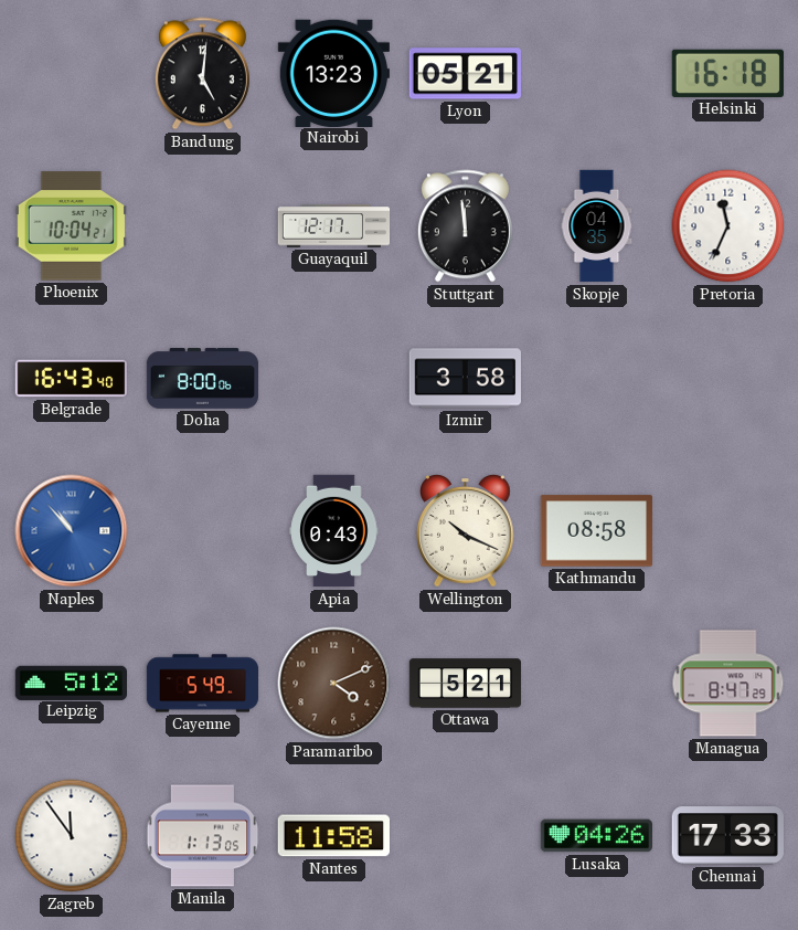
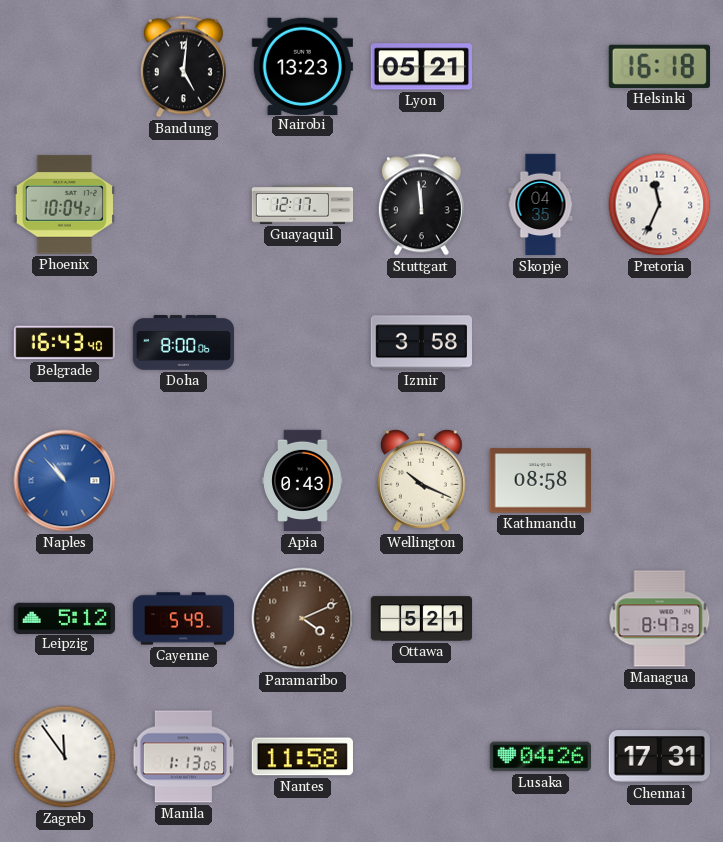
Chennai: 17:33 -> 17:31
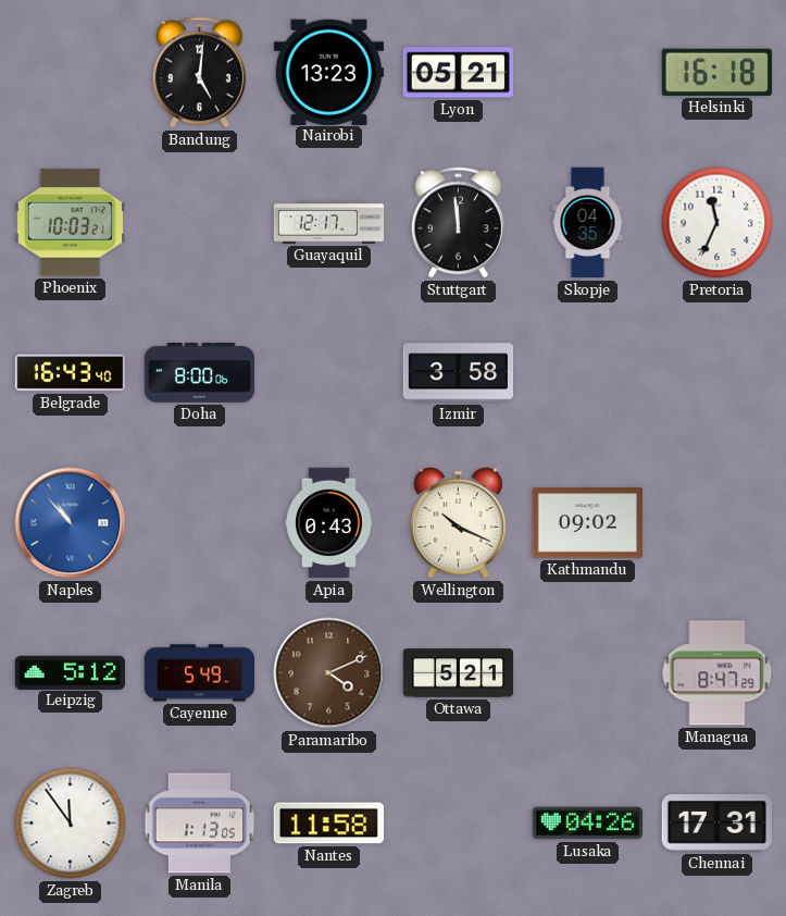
Phoenix: 10:04 -> 10:03
Kathmandu: 08:58 -> 09:02
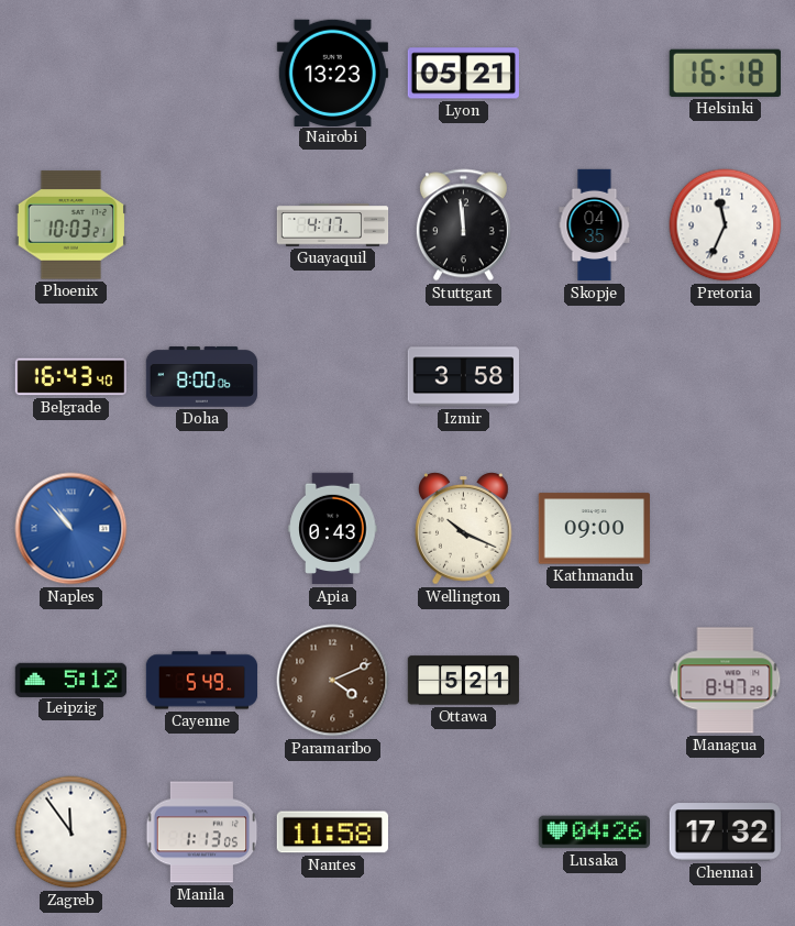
Bandung: 5:01 -> none
Guayaquil: 12:17 -> 4:17
Kathmandu: 09:02 -> 09:00
Chennai: 17:31 -> 17:32
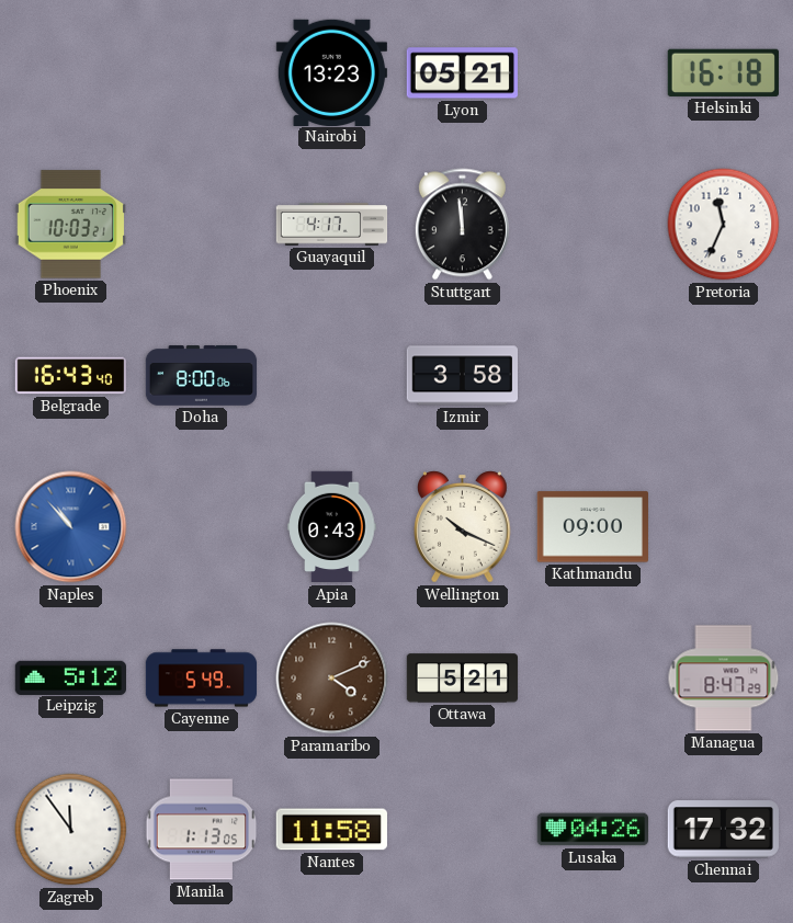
Skopje: 04:35 -> none
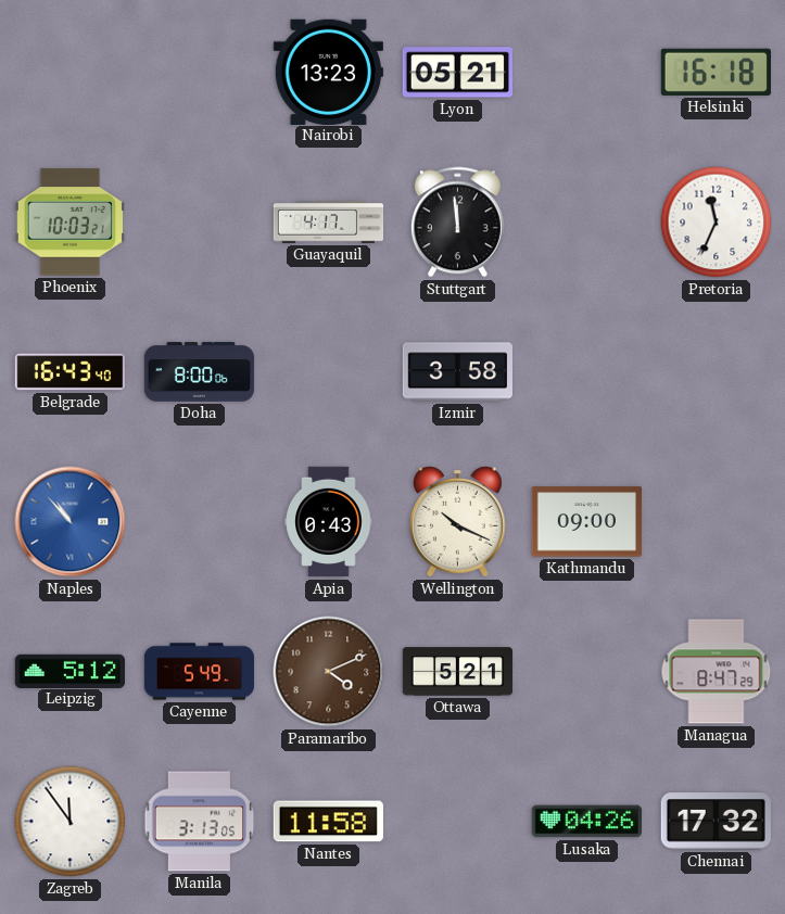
Manila: 1:13 -> 3:13
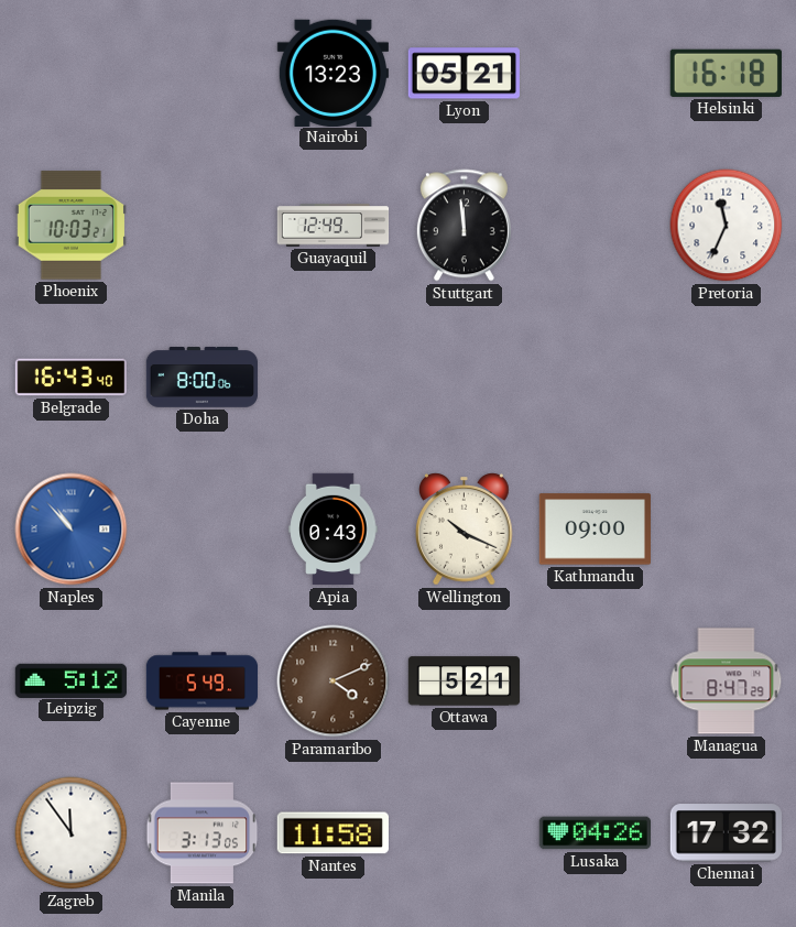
Guayaquil: 4:17 -> 12:49
Izmir: 3:58 -> none
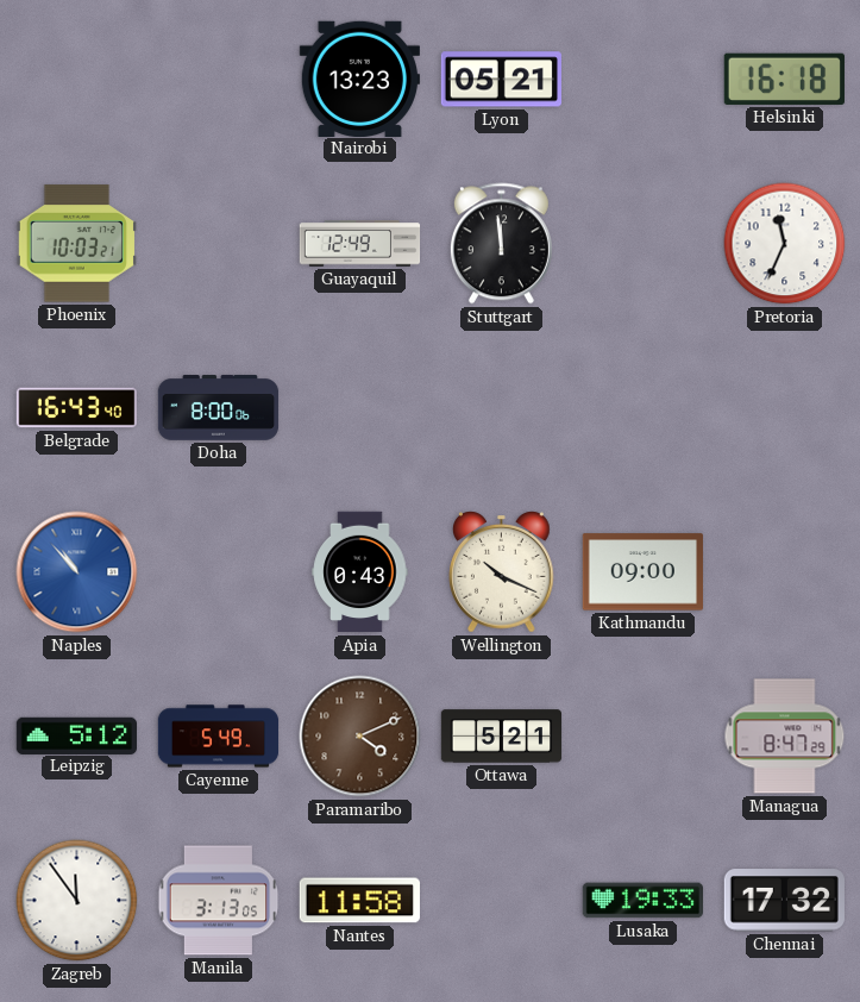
Lusaka: 04:26 -> 19:33
